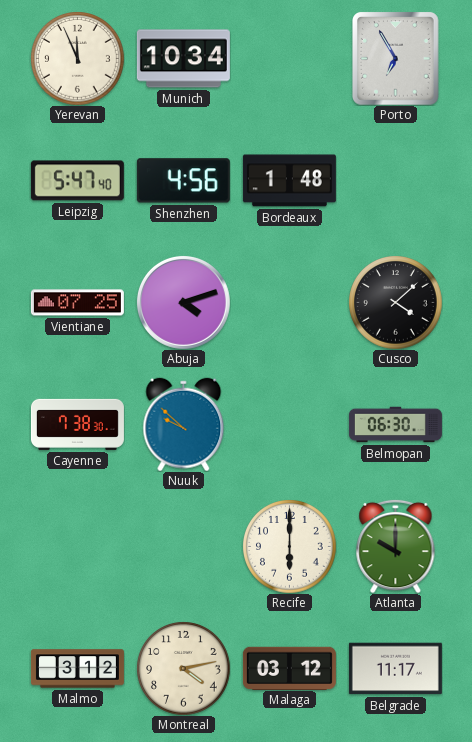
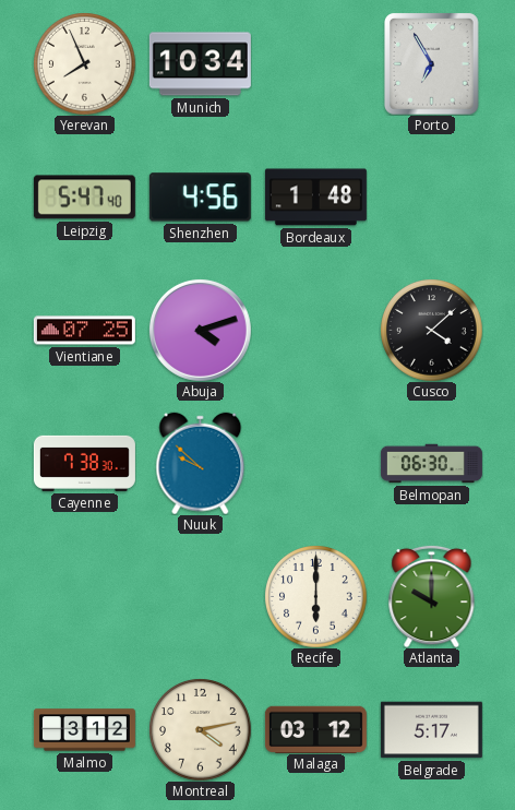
Yerevan: 11:56 -> 7:56
Belgrade: 11:17 -> 5:17
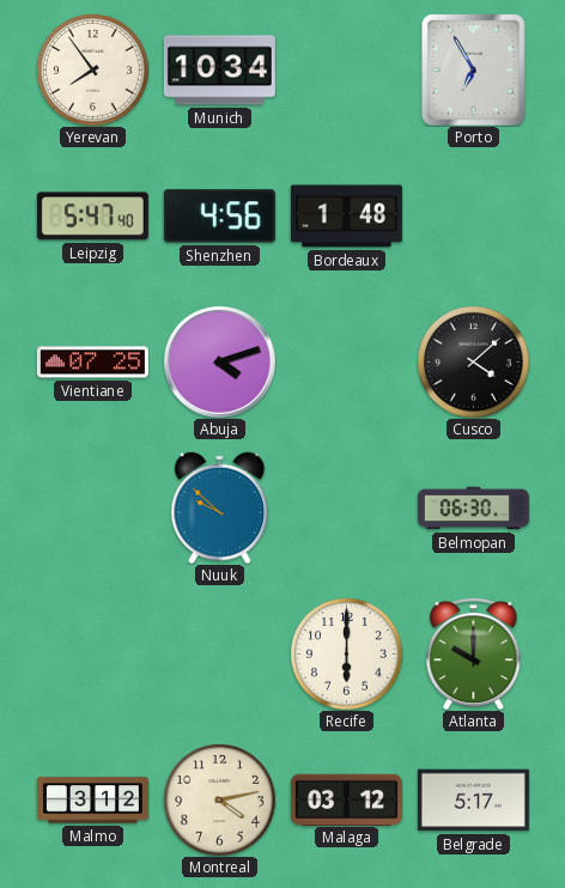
Yerevan: 7:56 -> 7:54
Cayenne: 7:38 -> none
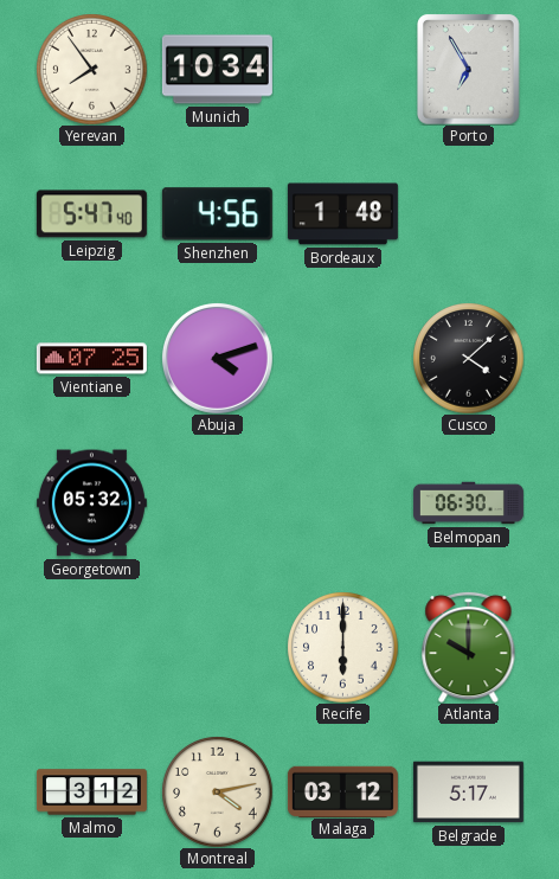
Georgetown: none -> 05:32
Nuuk: 9:52 -> none
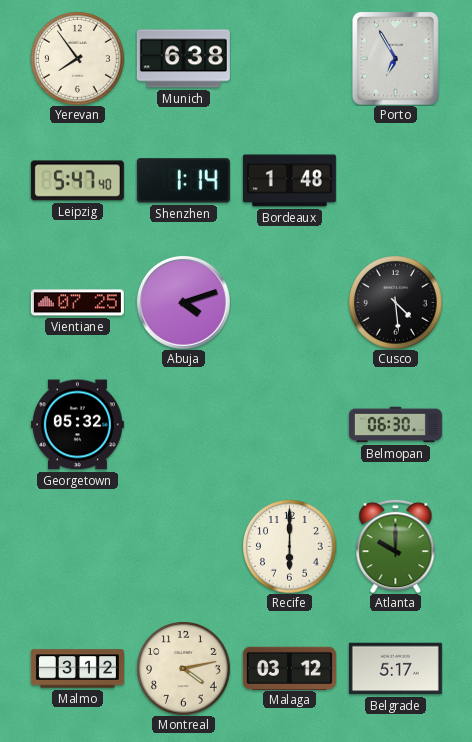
Munich: 10:34 -> 6:38
Shenzhen: 4:56 -> 1:14
Cusco: 4:08 -> 4:29
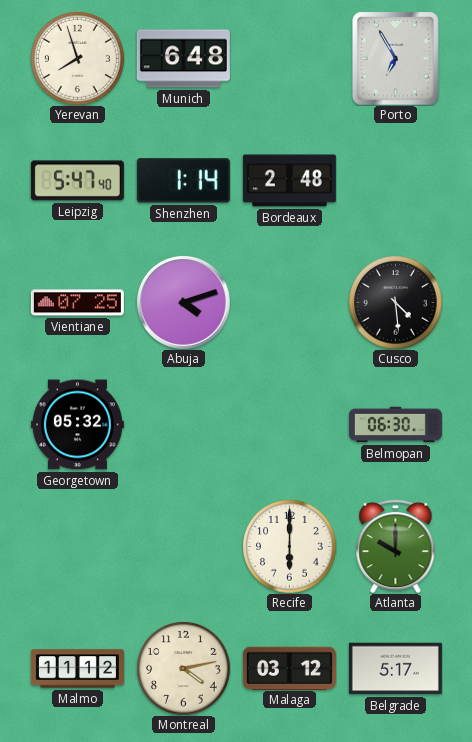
Yerevan: 7:54 -> 7:57
Munich: 6:38 -> 6:48
Bordeaux: 1:48 -> 2:48
Malmo: 3:12 -> 11:12
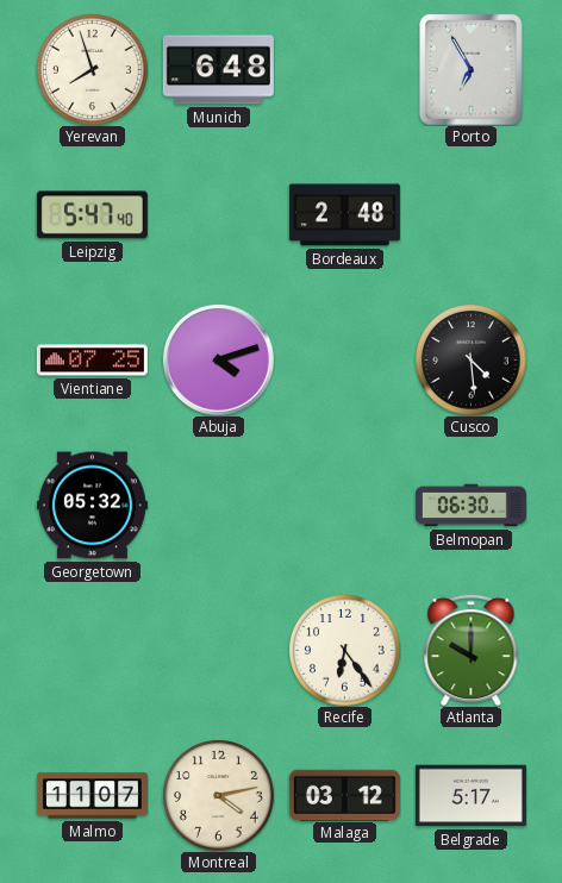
Shenzhen: 1:14 -> none
Recife: 6:00 -> 6:24
Malmo: 11:12 -> 11:07
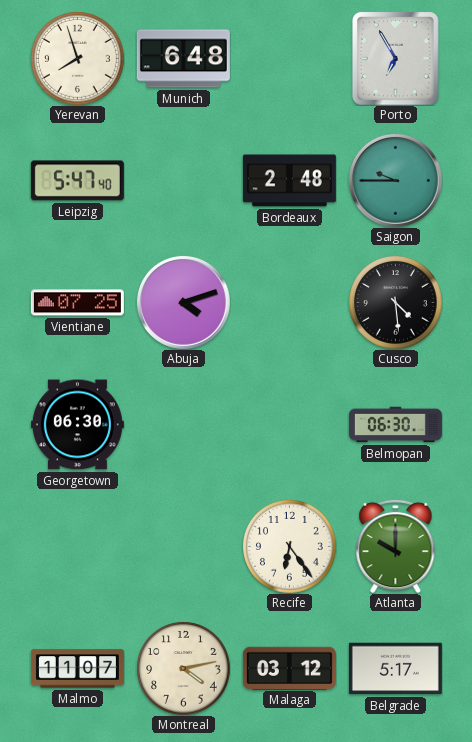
Saigon: none -> 9:45
Georgetown: 05:32 -> 06:30
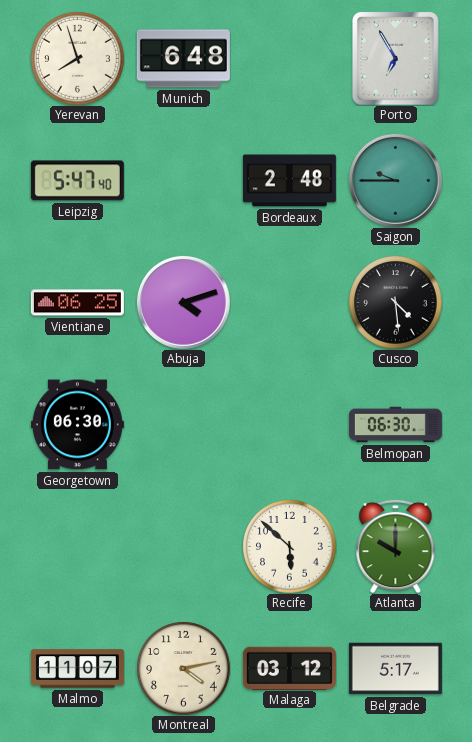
Vientiane: 07:25 -> 06:25
Recife: 6:24 -> 5:52
